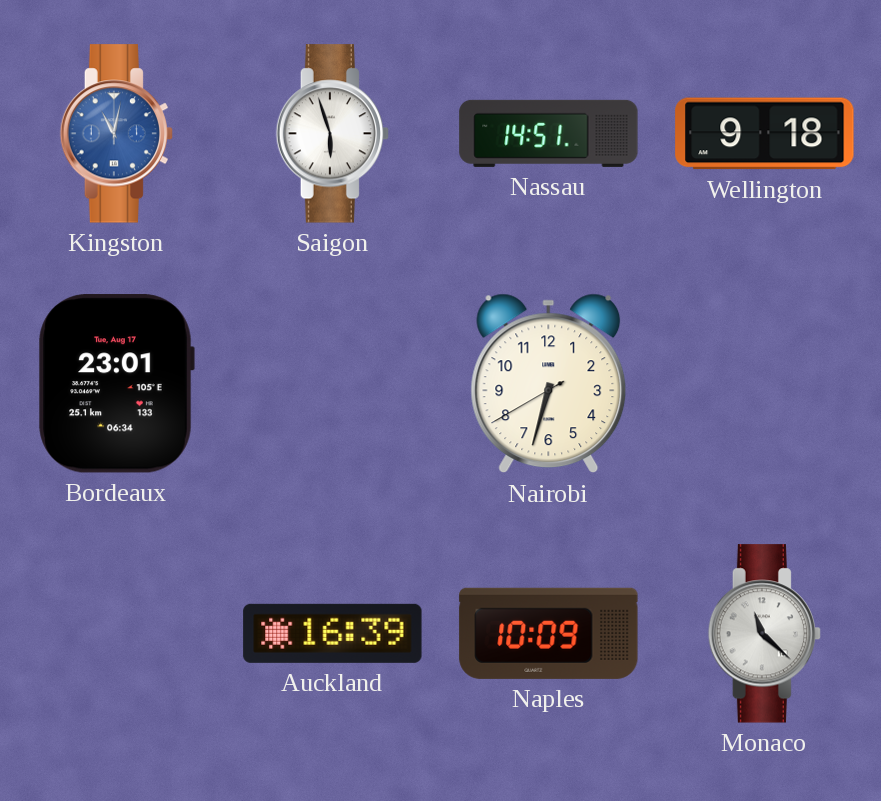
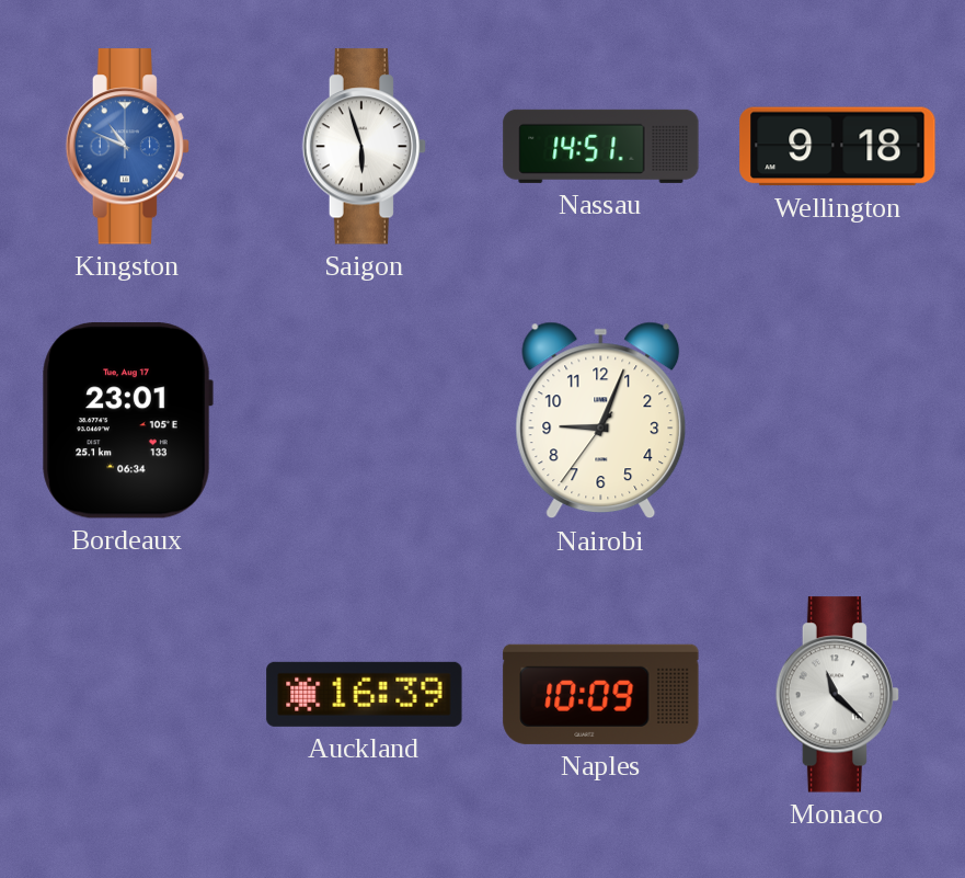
Kingston: 11:02 -> 10:49
Nairobi: 6:32 -> 9:03
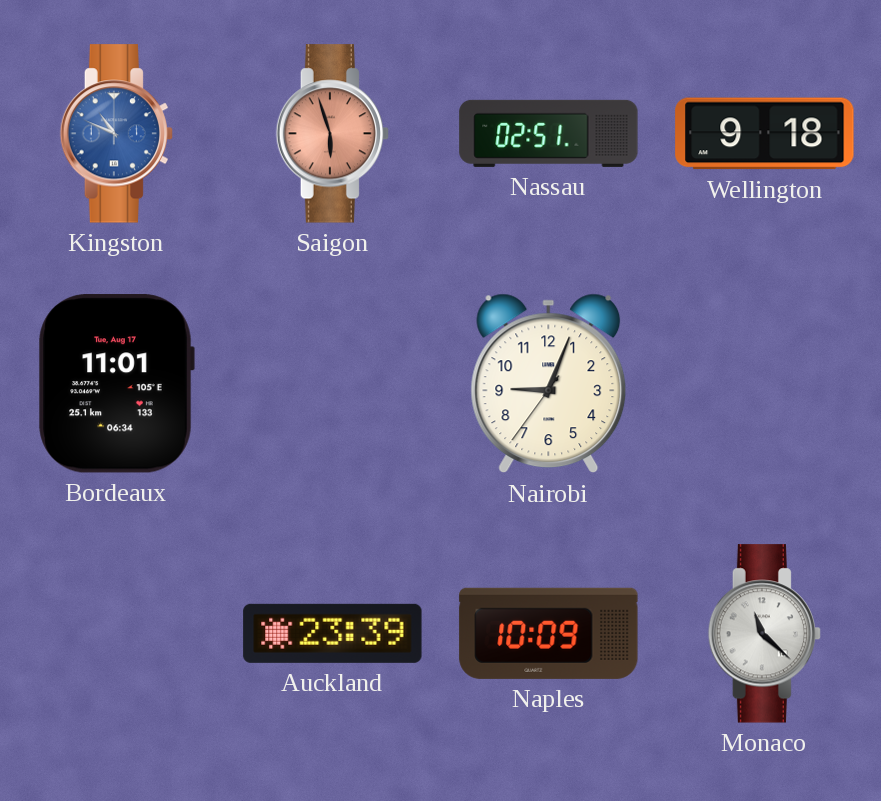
Saigon dial: white -> salmon
Nassau: 14:51 -> 02:51
Bordeaux: 23:01 -> 11:01
Auckland: 16:39 -> 23:39
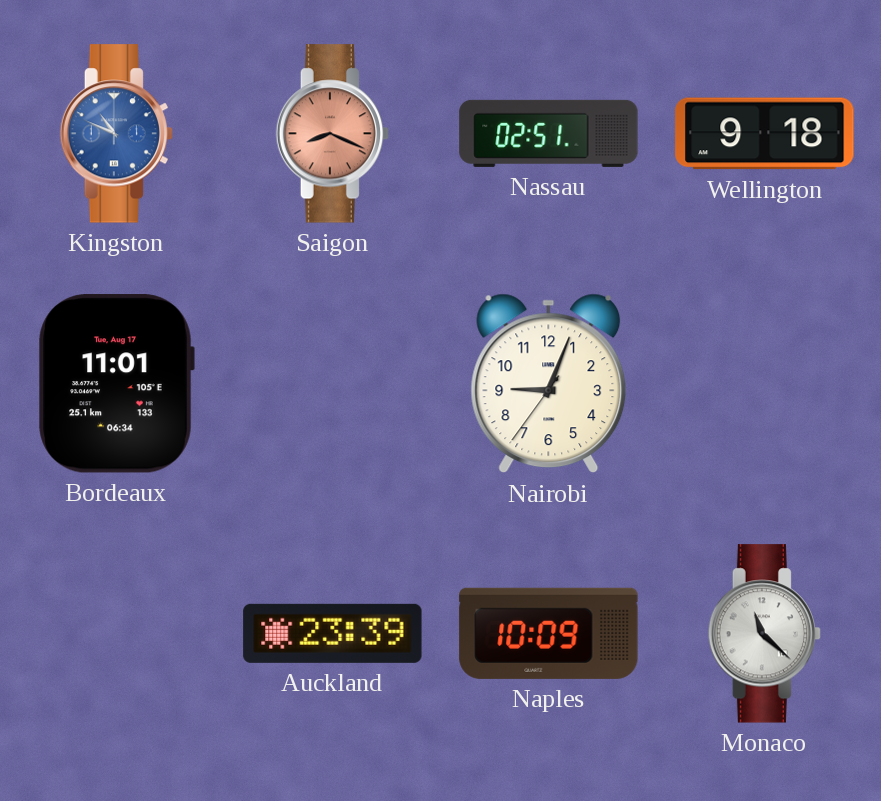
Saigon: 5:57 -> 8:19
